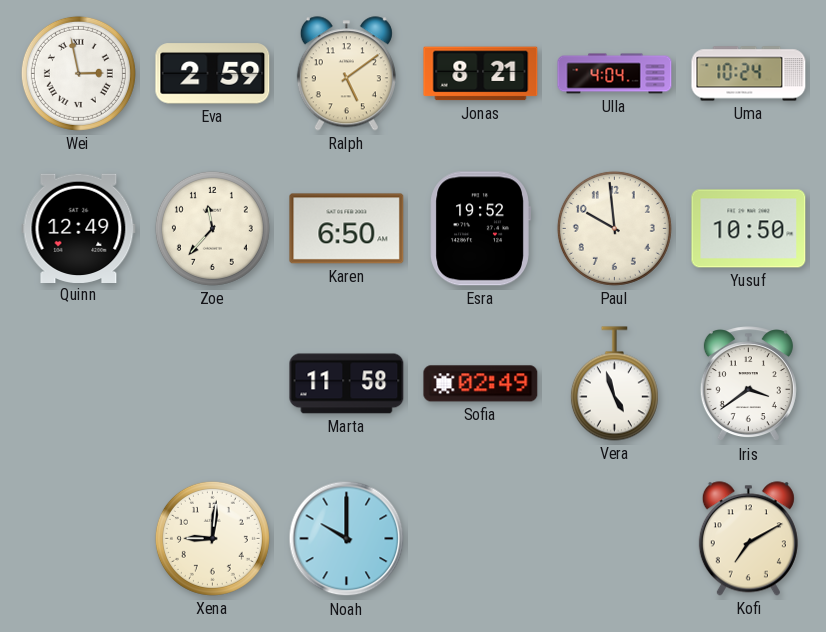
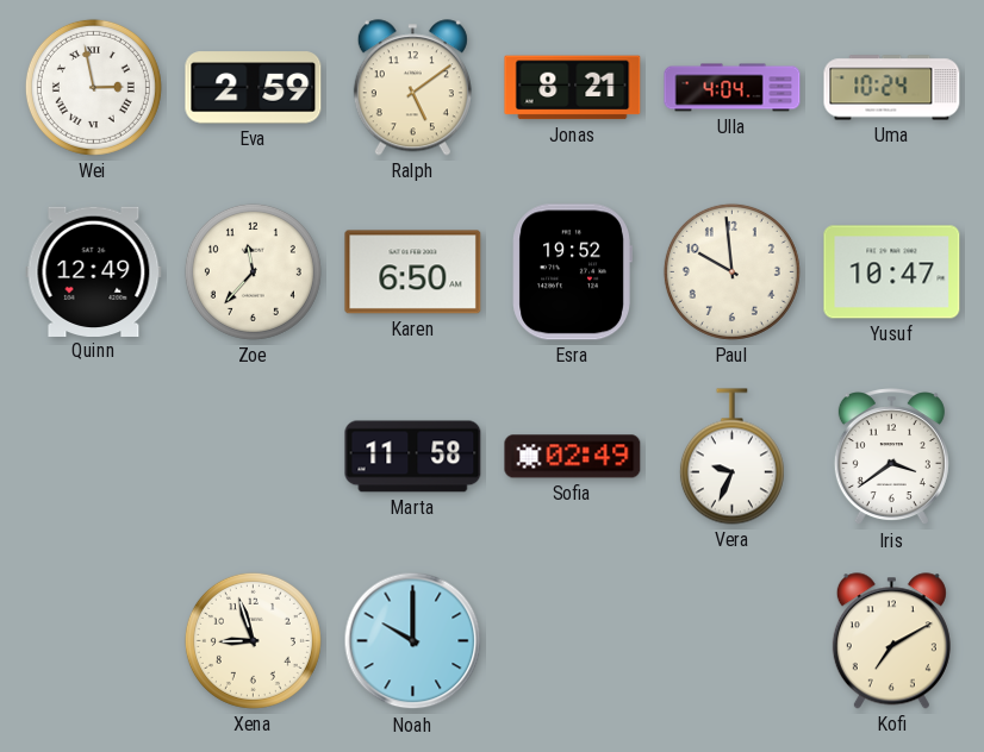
Yusuf: 10:50 -> 10:47
Vera: 4:57 -> 9:34
Xena: 9:01 -> 8:57
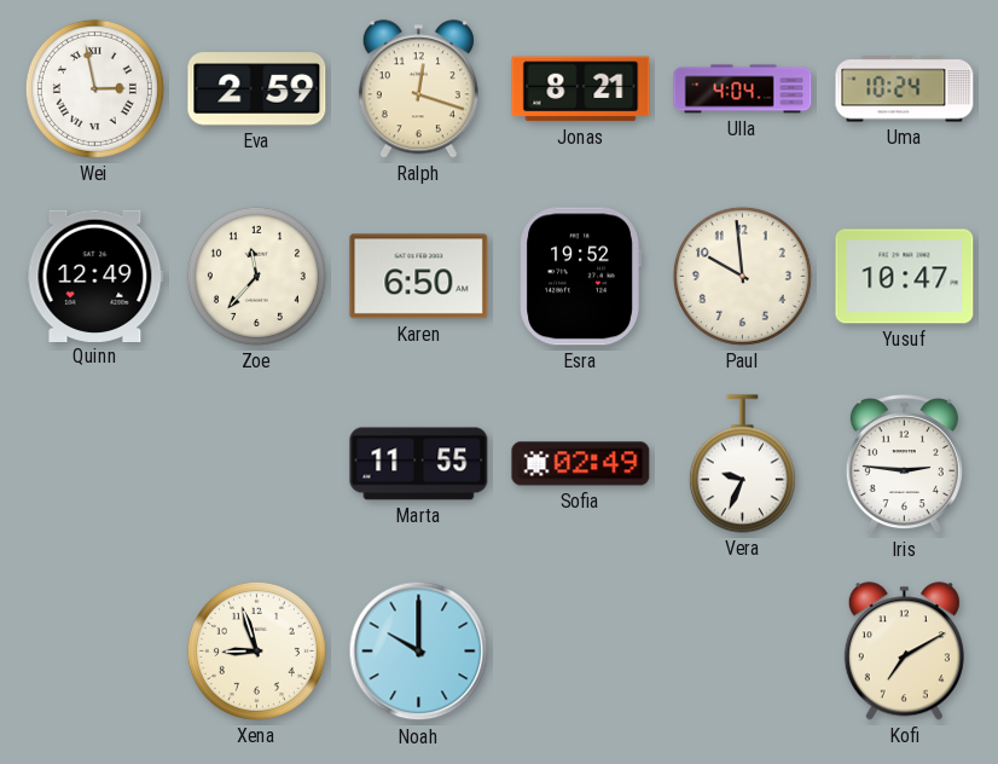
Ralph: 5:09 -> 12:18
Marta: 11:58 -> 11:55
Iris: 3:39 -> 2:46
